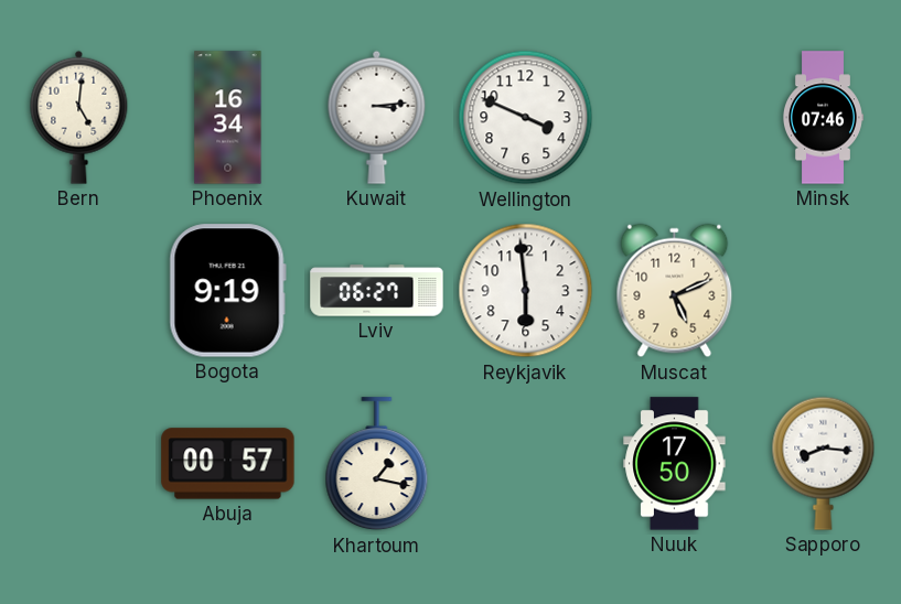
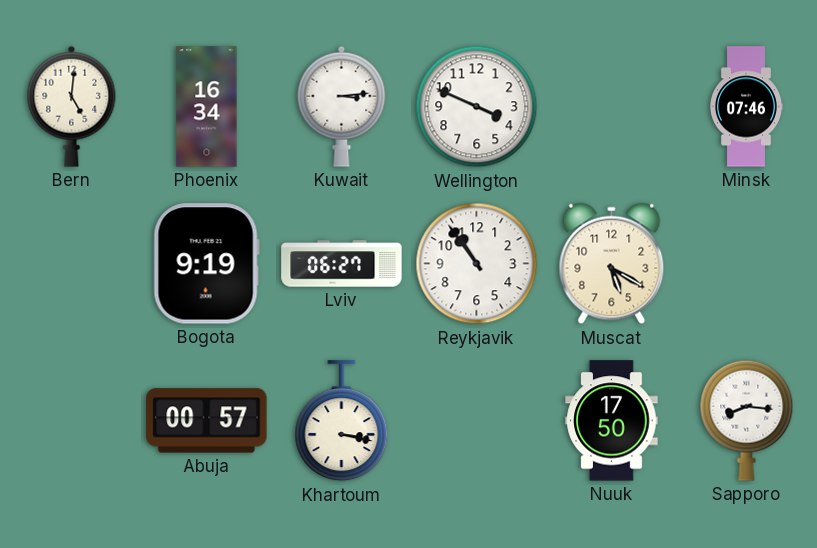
Reykjavik: 5:59 -> 10:54
Muscat: 5:11 -> 5:20
Khartoum: 1:17 -> 3:17
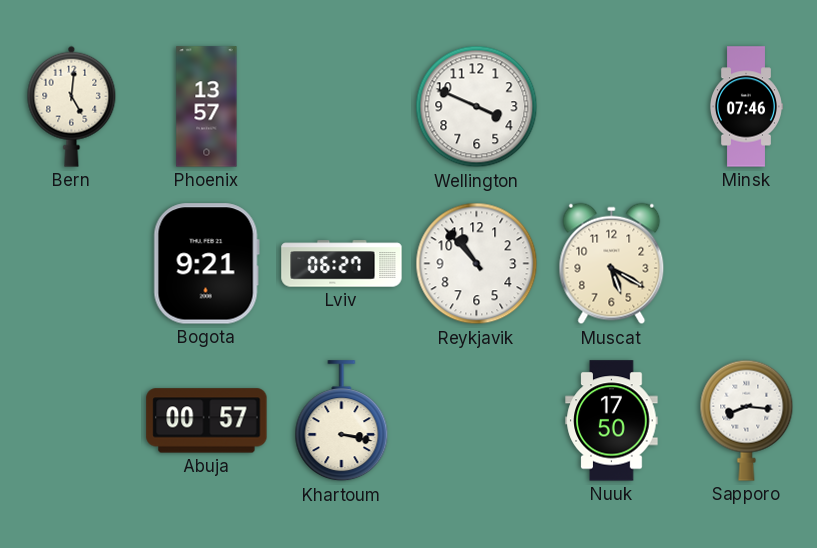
Phoenix: 16:34 -> 13:57
Kuwait: 3:14 -> none
Bogota: 9:19 -> 9:21
Reykjavik: 10:54 -> 10:53
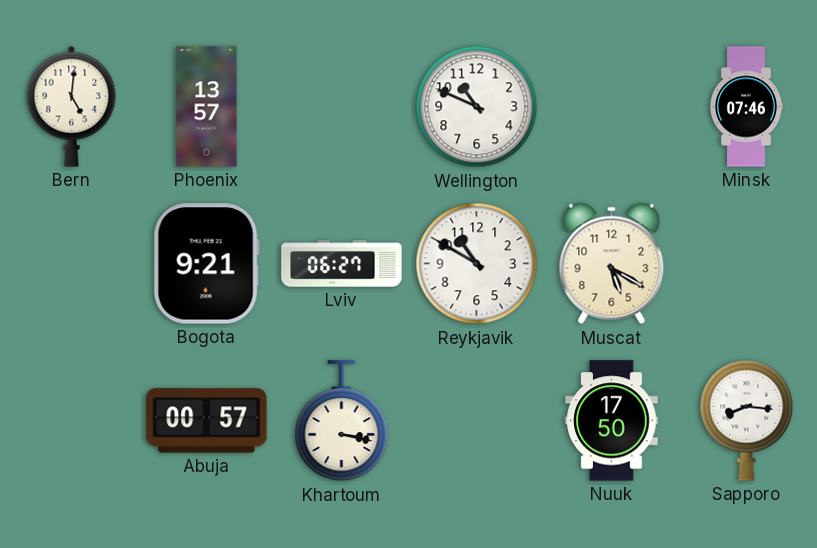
Wellington: 3:49 -> 10:49
Reykjavik: 10:53 -> 10:50
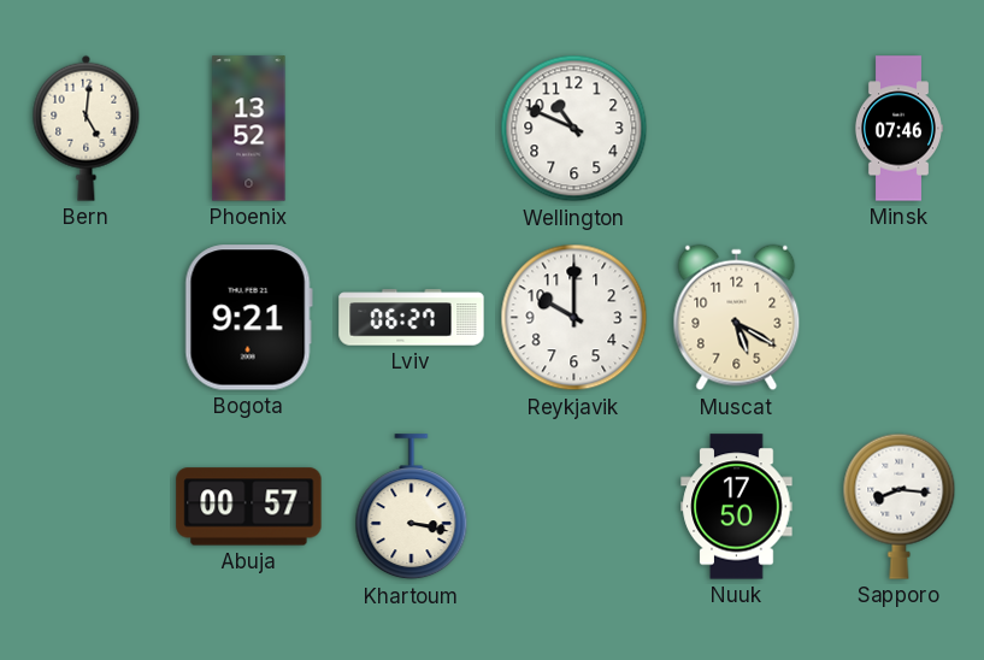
Phoenix: 13:57 -> 13:52
Reykjavik: 10:50 -> 10:00
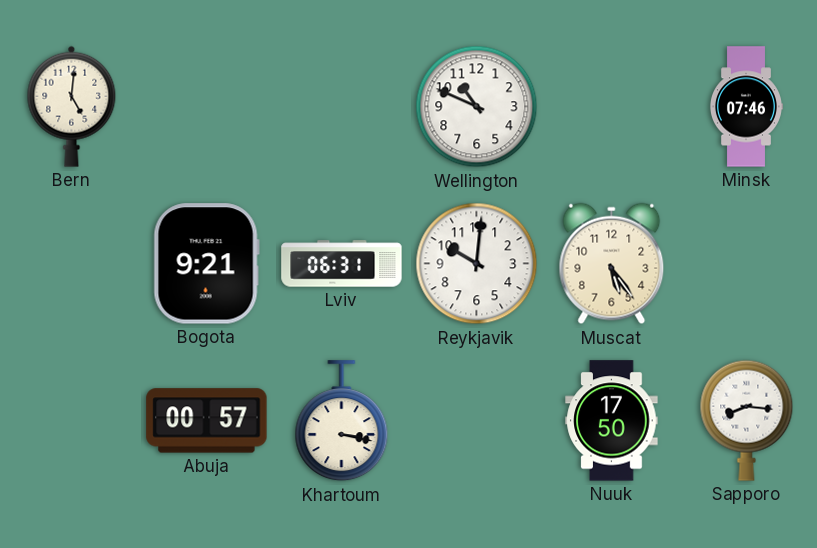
Phoenix: 13:52 -> none
Lviv: 06:27 -> 06:31
Reykjavik: 10:00 -> 10:01
Muscat: 5:20 -> 5:24
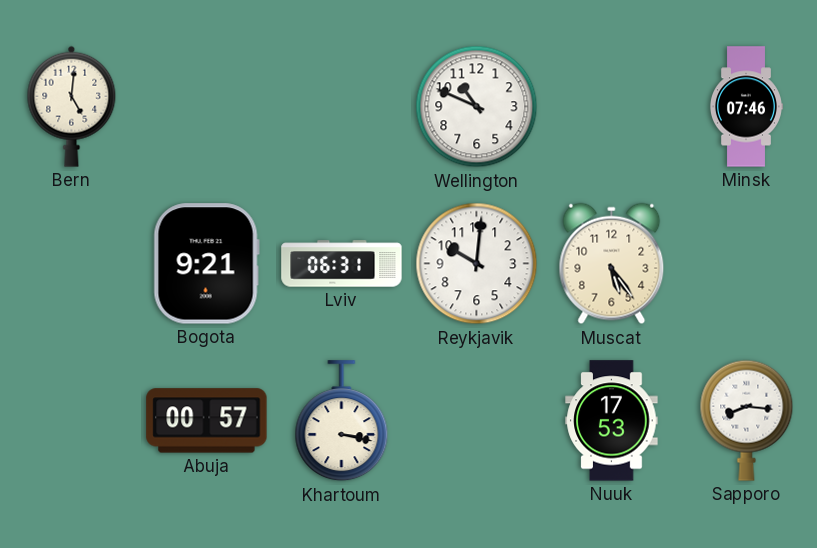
Nuuk: 17:50 -> 17:53
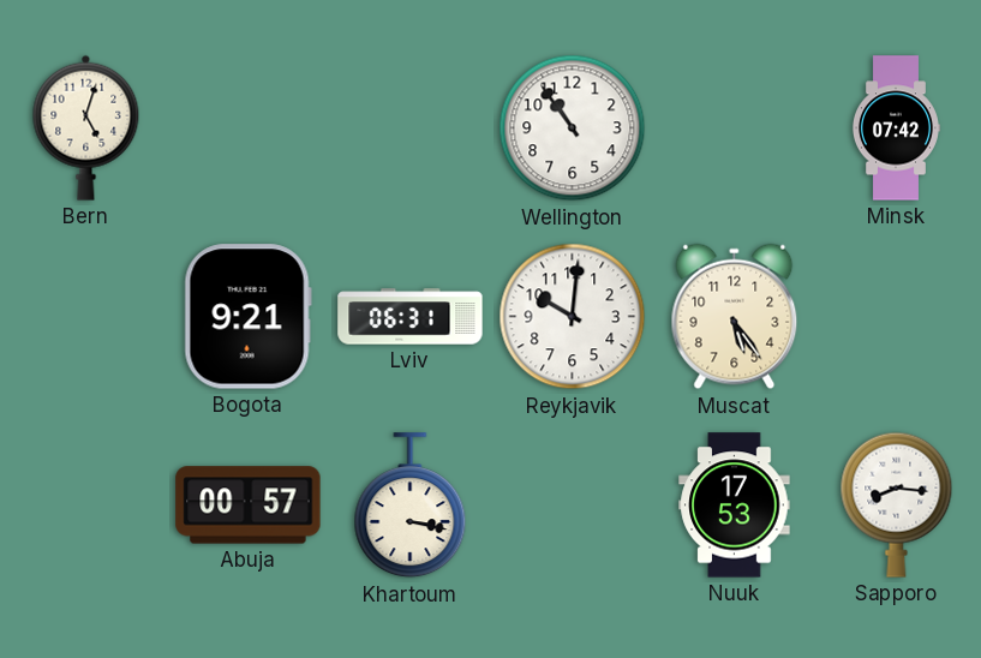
Bern: 5:01 -> 5:03
Wellington: 10:49 -> 10:54
Minsk: 07:46 -> 07:42
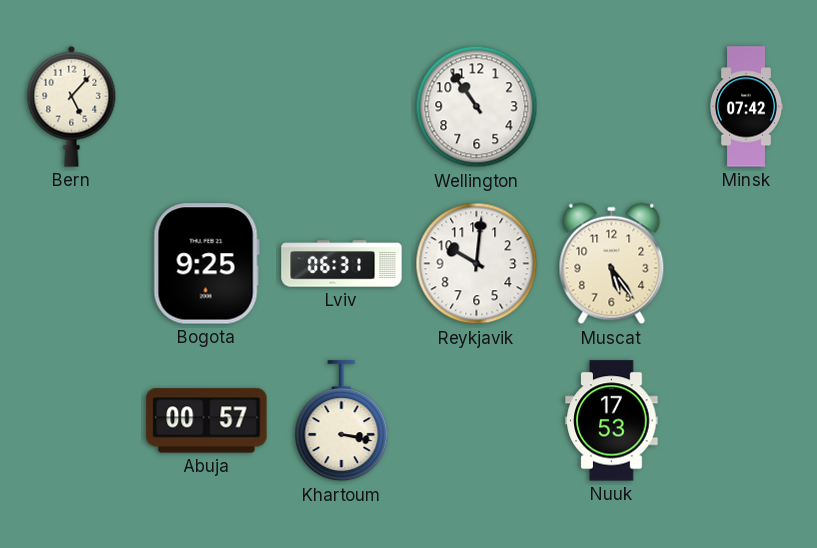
Bern: 5:03 -> 5:07
Bogota: 9:21 -> 9:25
Sapporo: 8:16 -> none
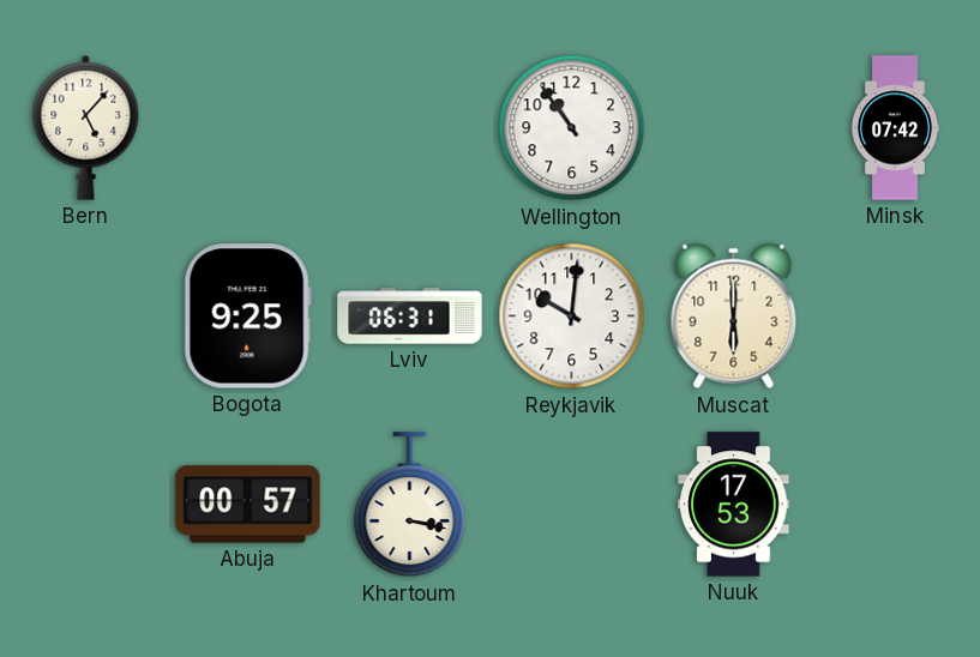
Muscat: 5:24 -> 6:00
